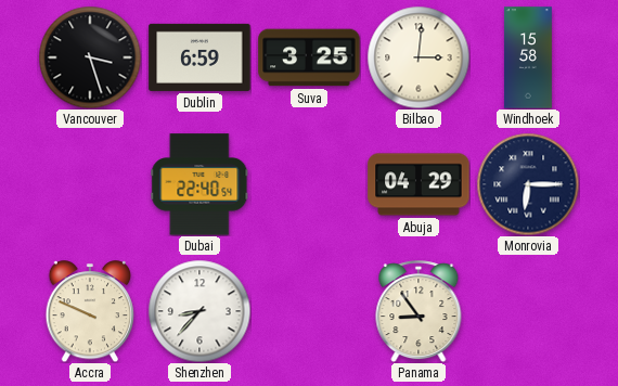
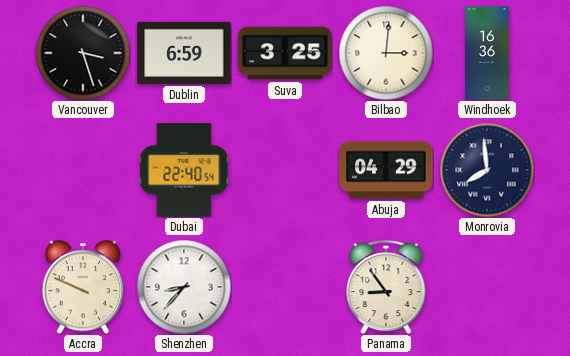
Windhoek: 15:58 -> 16:36
Monrovia: 6:15 -> 7:59
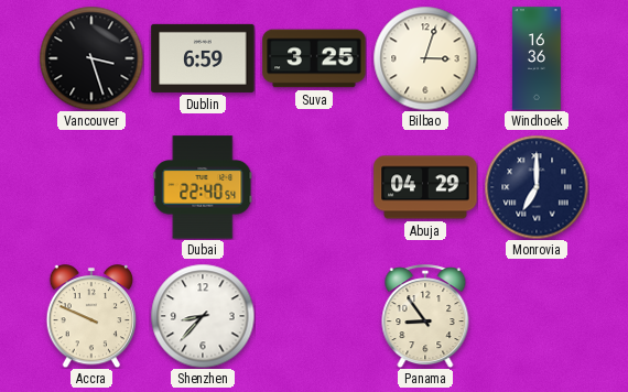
Bilbao: 3:01 -> 3:03
Monrovia: 7:59 -> 7:00
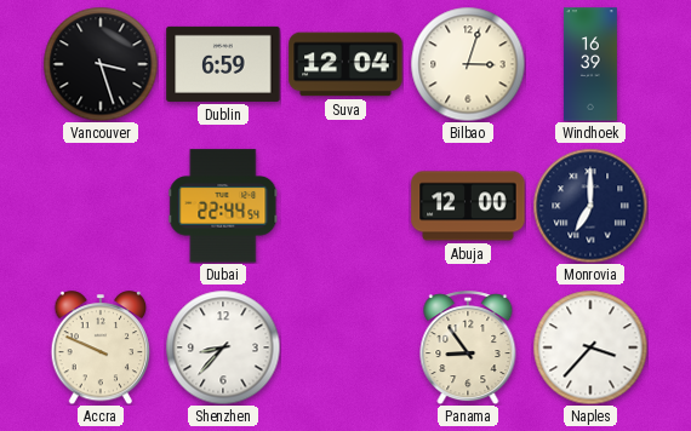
Suva: 3:25 -> 12:04
Windhoek: 16:36 -> 16:39
Dubai: 22:40 -> 22:44
Abuja: 04:29 -> 12:00
Naples: none -> 3:37
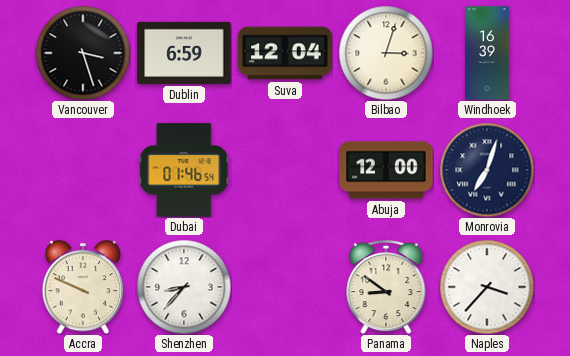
Dubai: 22:44 -> 01:46
Monrovia: 7:00 -> 7:03
Panama: 8:54 -> 8:51
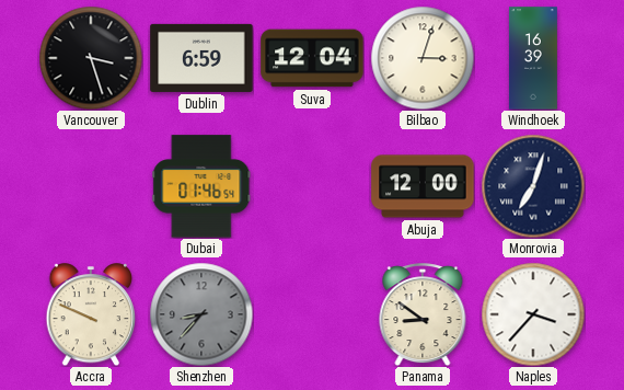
Shenzhen dial: white -> grey
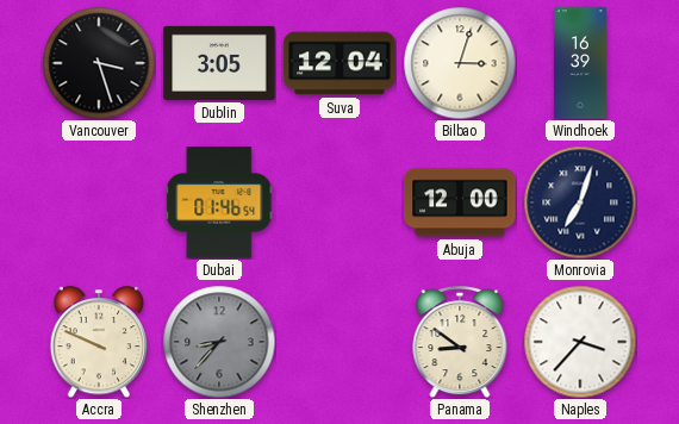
Dublin: 6:59 -> 3:05
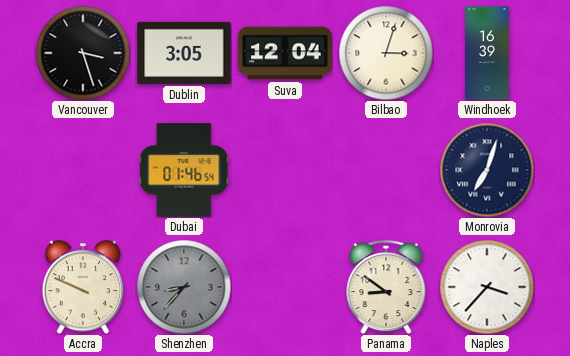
Abuja: 12:00 -> none
